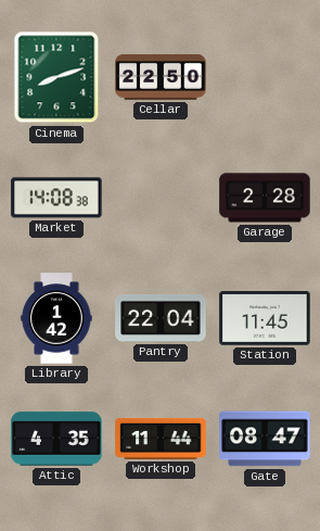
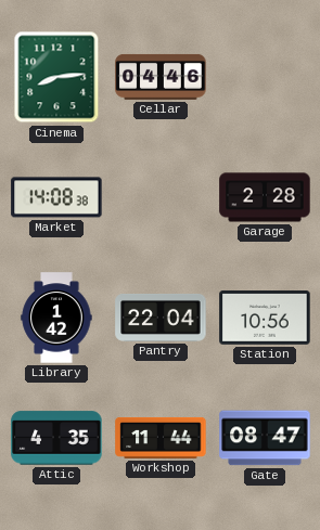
Cinema: 8:12 -> 8:14
Cellar: 22:50 -> 04:46
Station: 11:45 -> 10:56
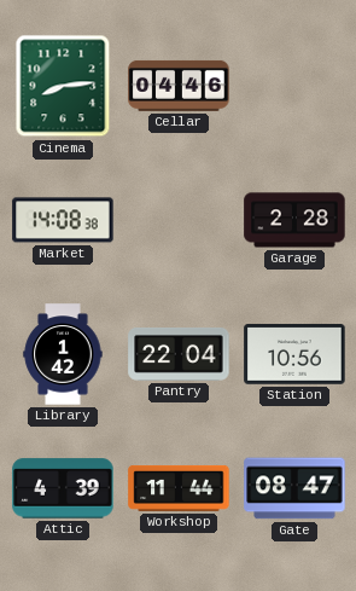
Attic: 4:35 -> 4:39
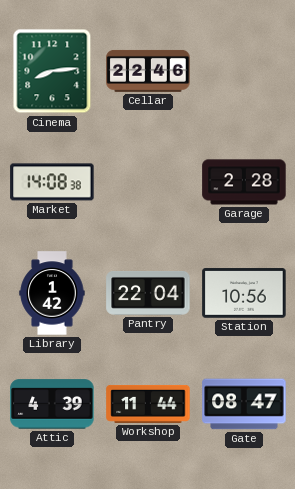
Cellar: 04:46 -> 22:46
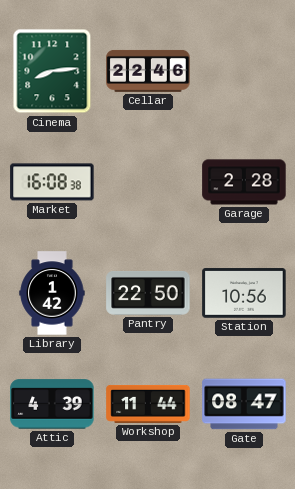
Market: 14:08 -> 16:08
Pantry: 22:04 -> 22:50
